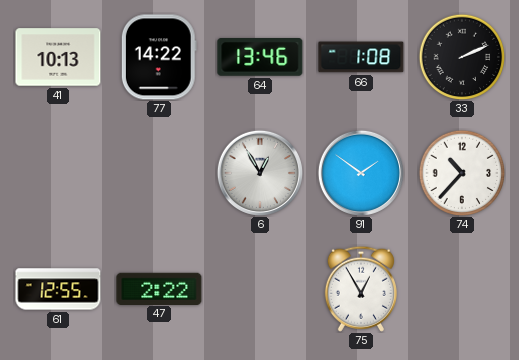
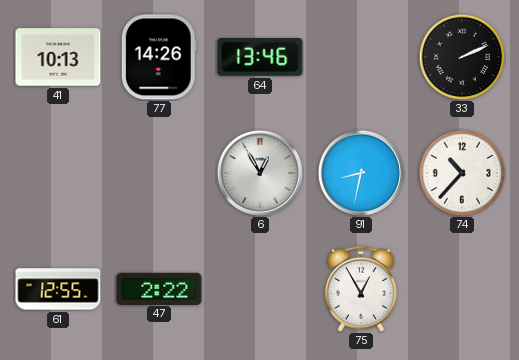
77: 14:22 -> 14:26
66: 1:08 -> none
91: 1:51 -> 8:32
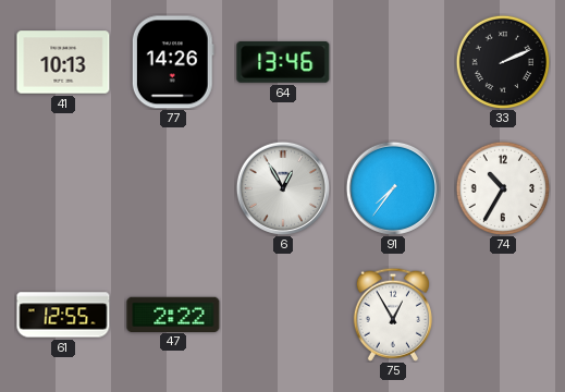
91: 8:32 -> 7:36
74: 10:37 -> 10:35
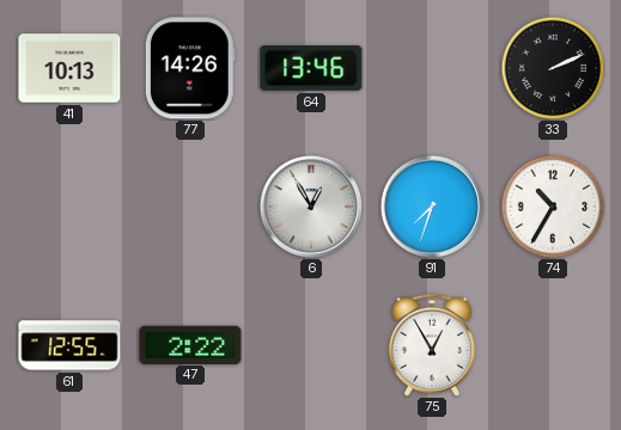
91: 7:36 -> 7:33
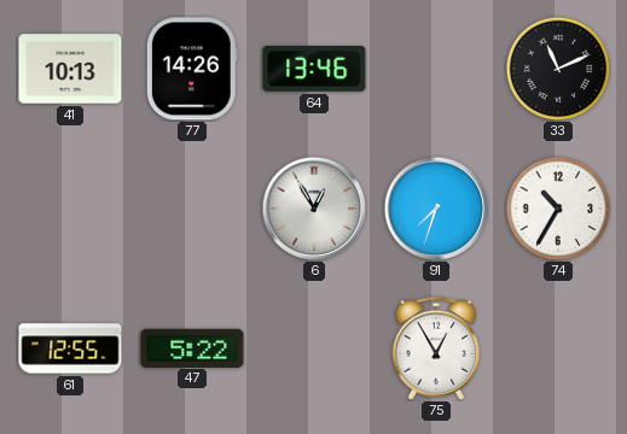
33: 2:11 -> 11:11
47: 2:22 -> 5:22
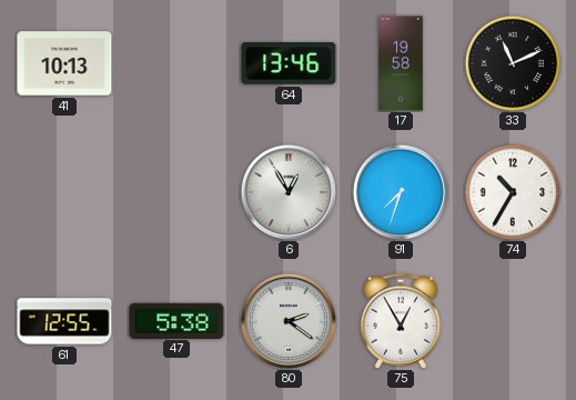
77: 14:26 -> none
17: none -> 19:58
47: 5:22 -> 5:38
80: none -> 2:21
